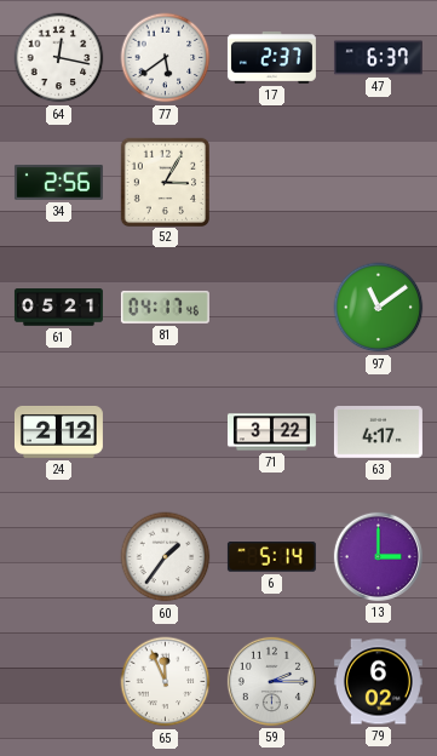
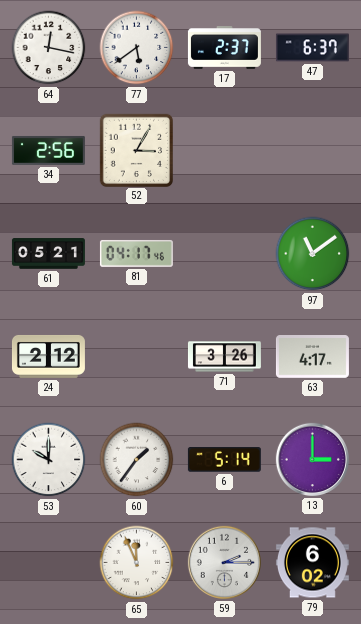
71: 3:22 -> 3:26
53: none -> 10:00
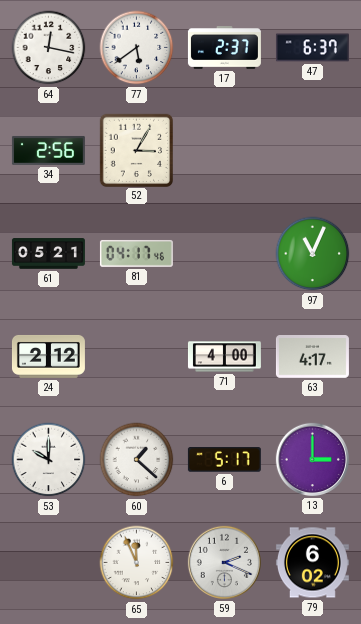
97: 11:09 -> 11:04
71: 3:26 -> 4:00
60: 1:36 -> 1:22
6: 5:14 -> 5:17
59: 2:15 -> 2:19
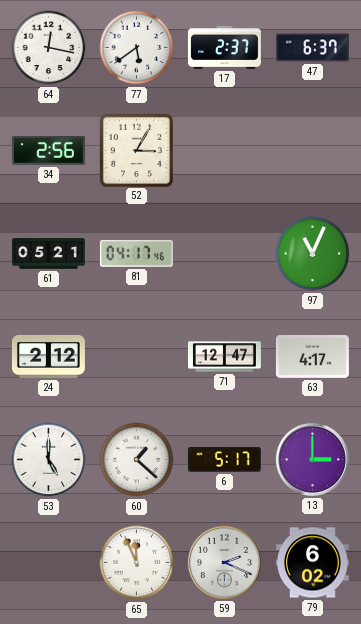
71: 4:00 -> 12:47
53: 10:00 -> 5:00
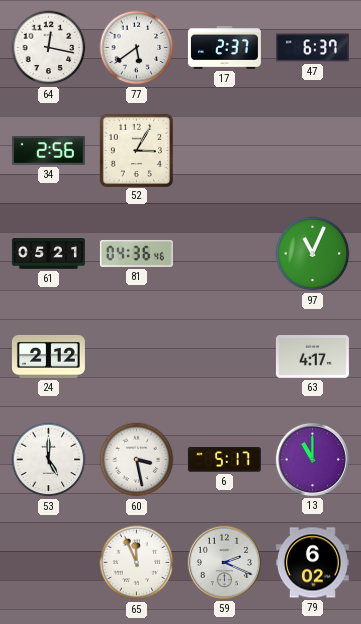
81: 04:17 -> 04:36
71: 12:47 -> none
60: 1:22 -> 3:28
13: 3:00 -> 11:00
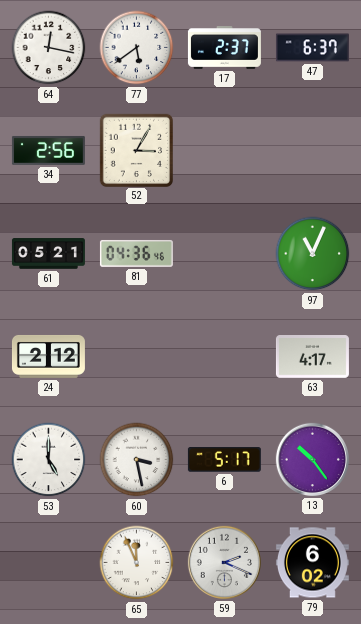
13: 11:00 -> 10:24
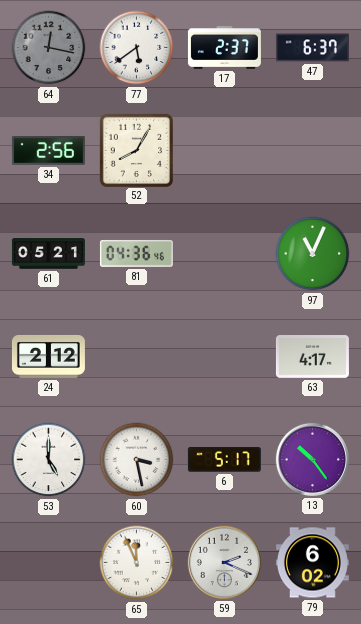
64 dial: white -> grey
52: 3:05 -> 8:05
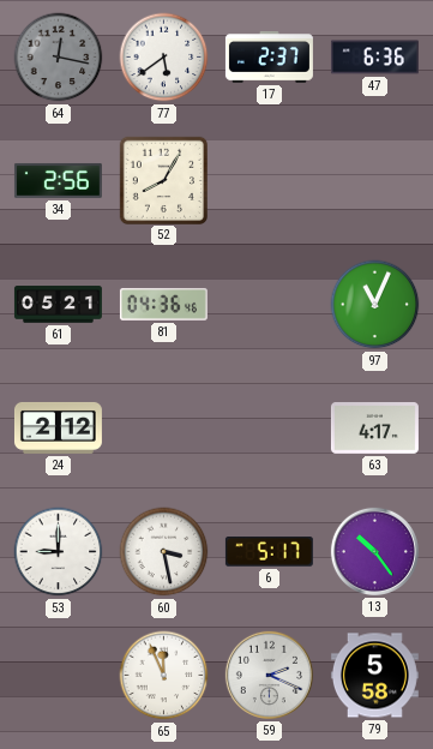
47: 6:37 -> 6:36
53: 5:00 -> 9:00
79: 6:02 -> 5:58
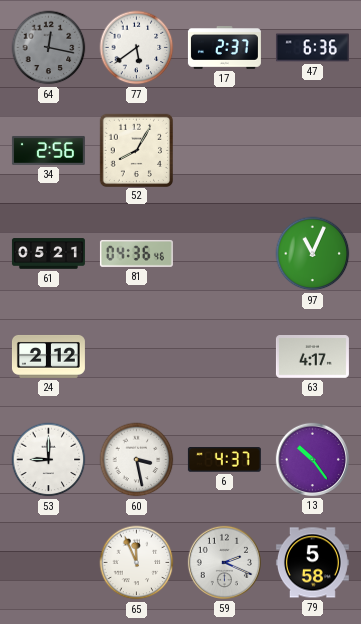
6: 5:17 -> 4:37
